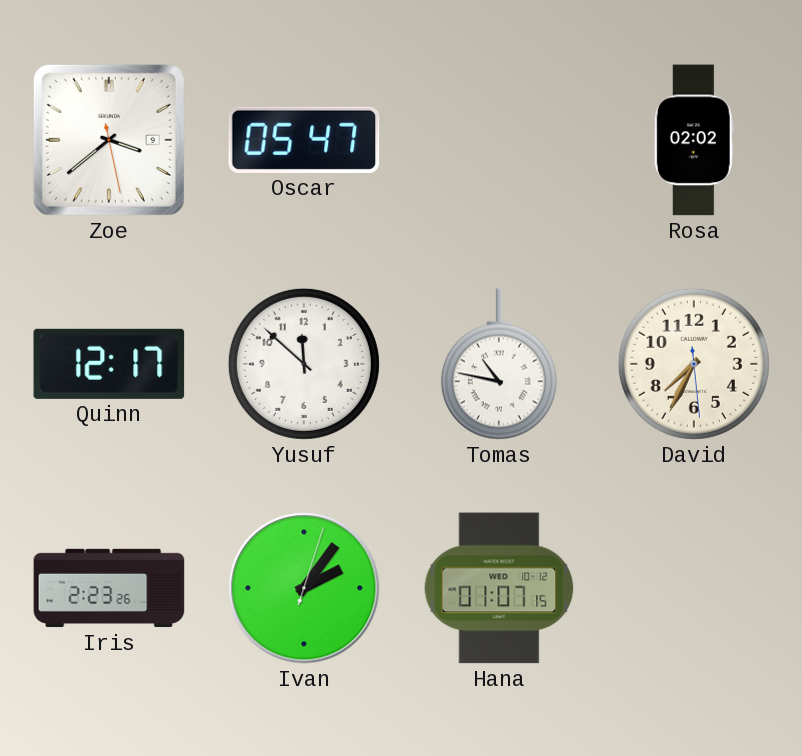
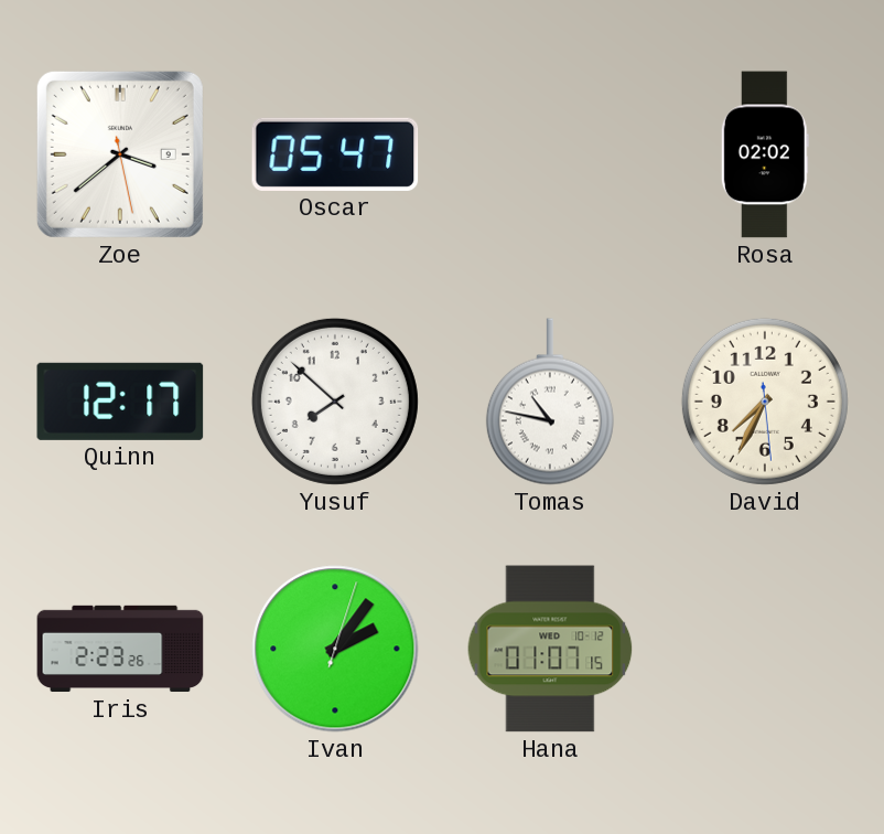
Yusuf: 11:52 -> 7:52
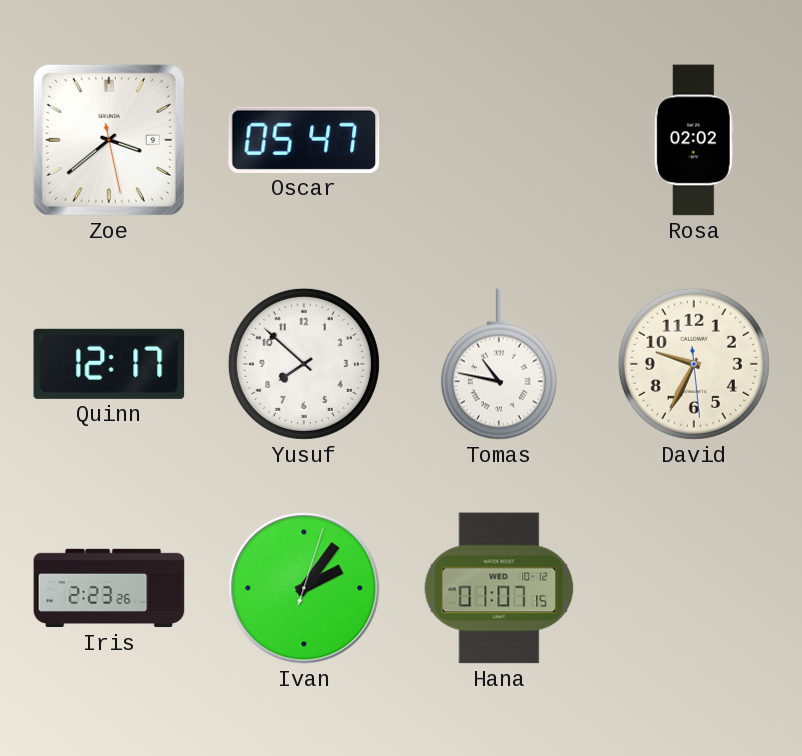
David: 7:34 -> 9:34
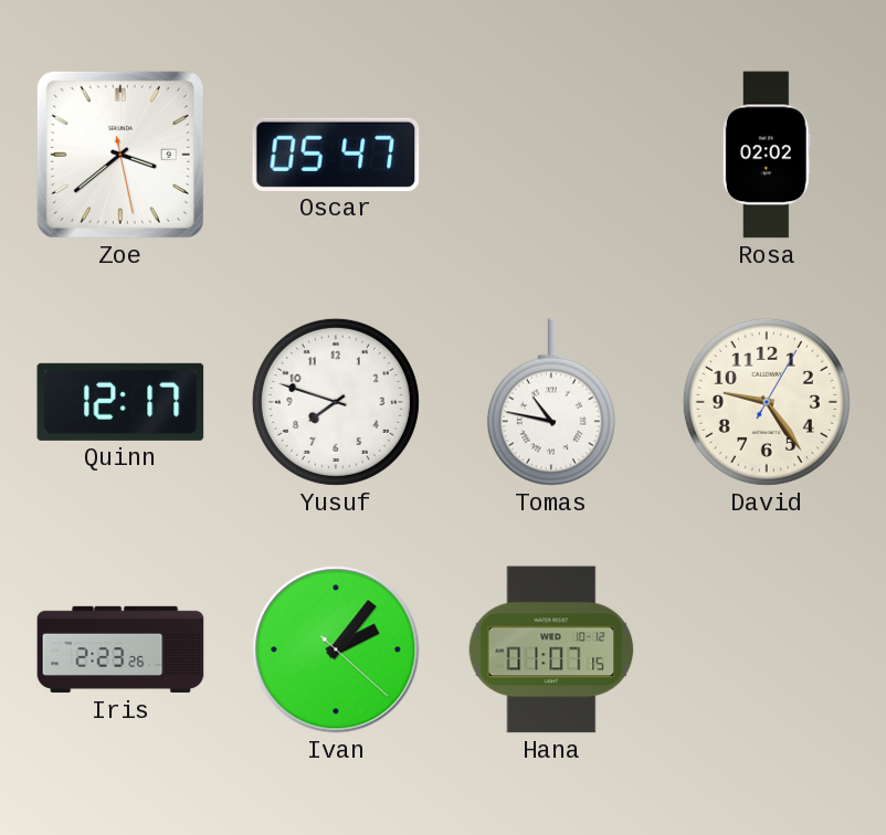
Yusuf: 7:52 -> 7:48
David: 9:34 -> 9:24
Ivan: 2:06:03 -> 2:06:22
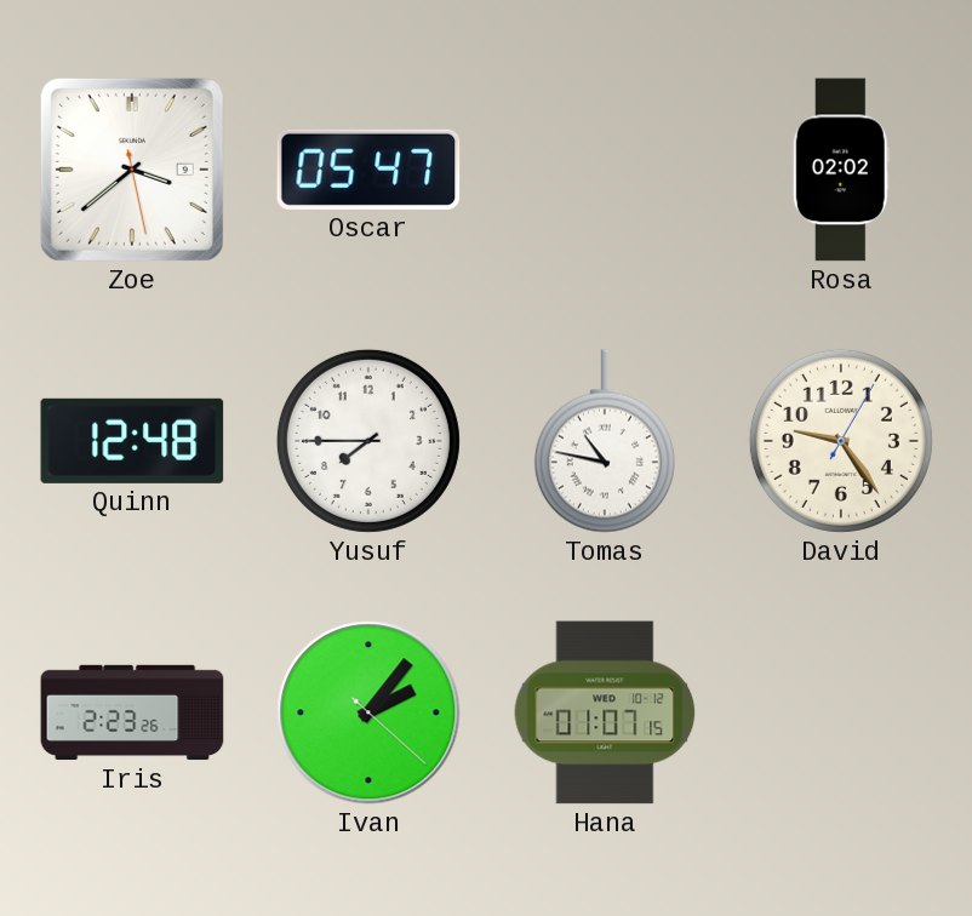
Quinn: 12:17 -> 12:48
Yusuf: 7:48 -> 7:45
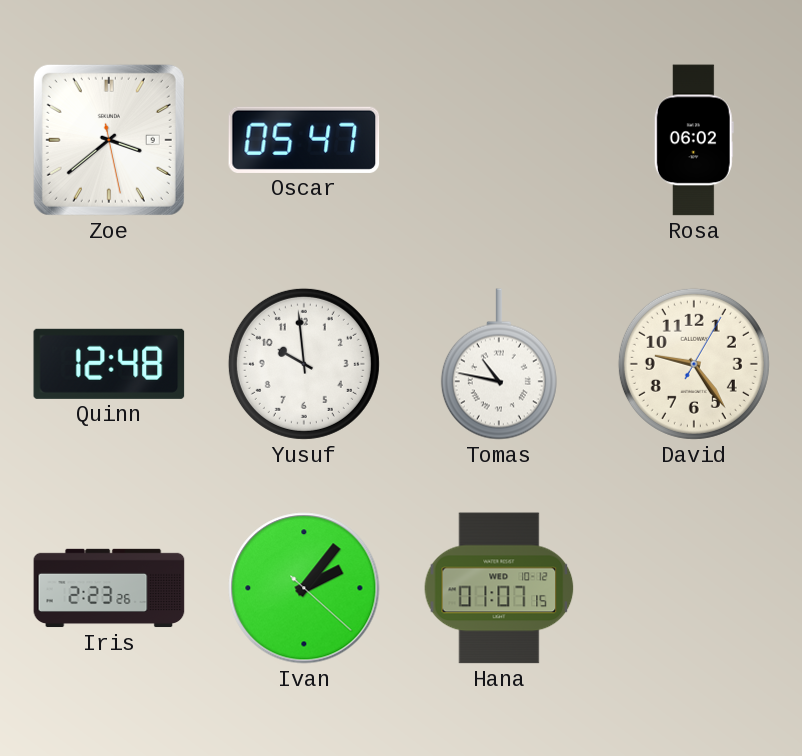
Rosa: 02:02 -> 06:02
Yusuf: 7:45 -> 9:59
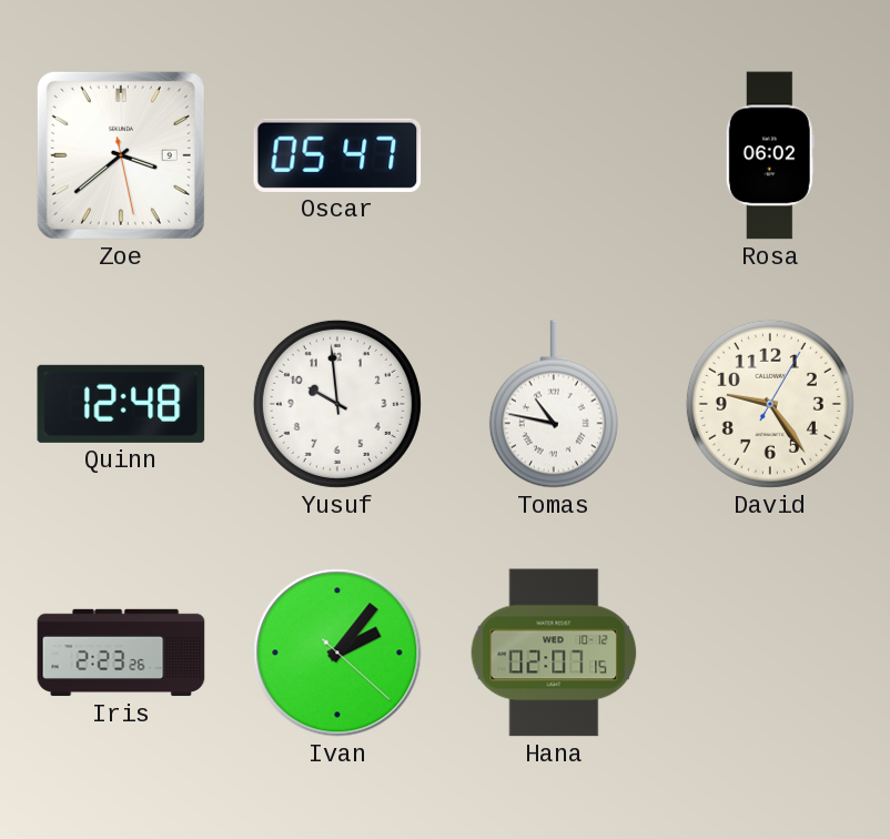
Hana: 01:07 -> 02:07
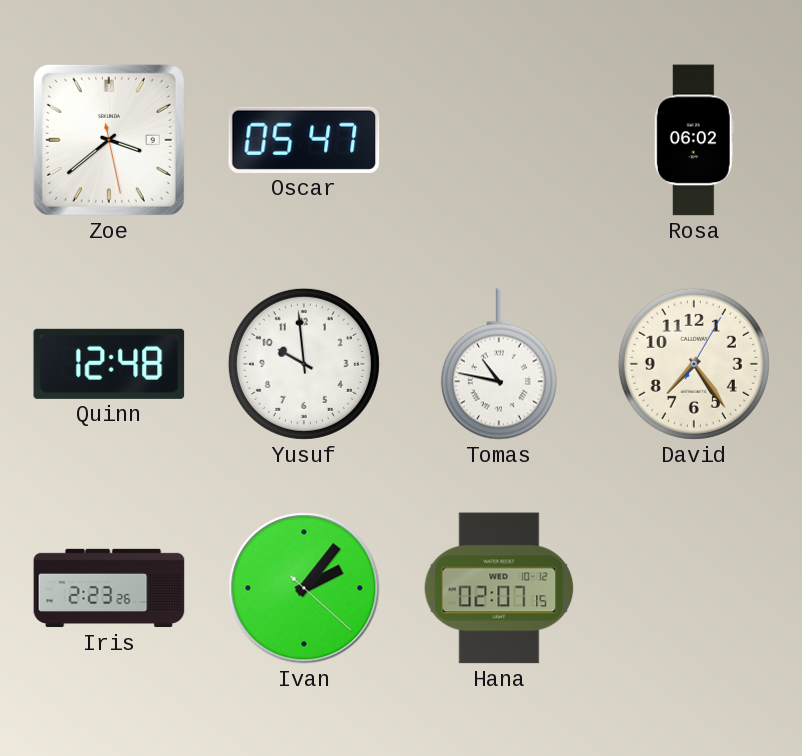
David: 9:24 -> 7:24
